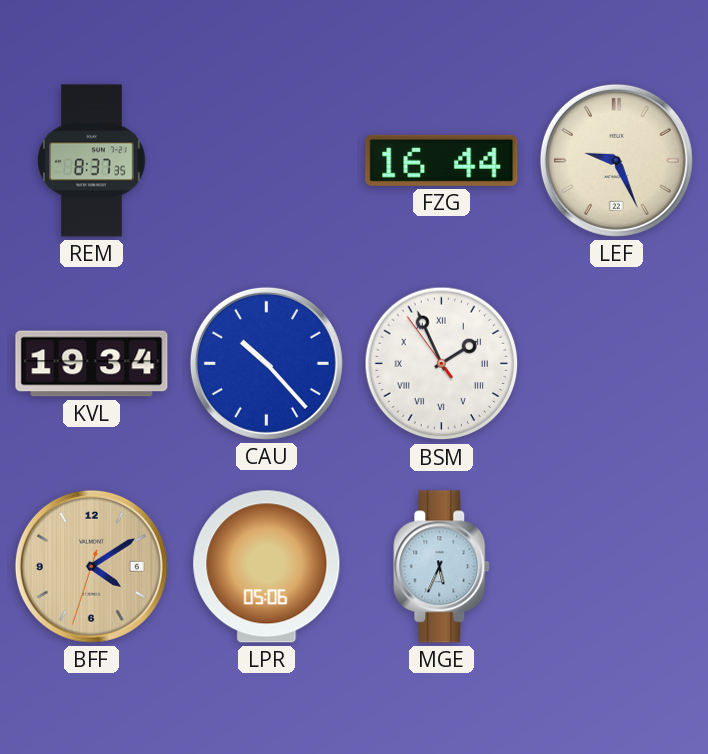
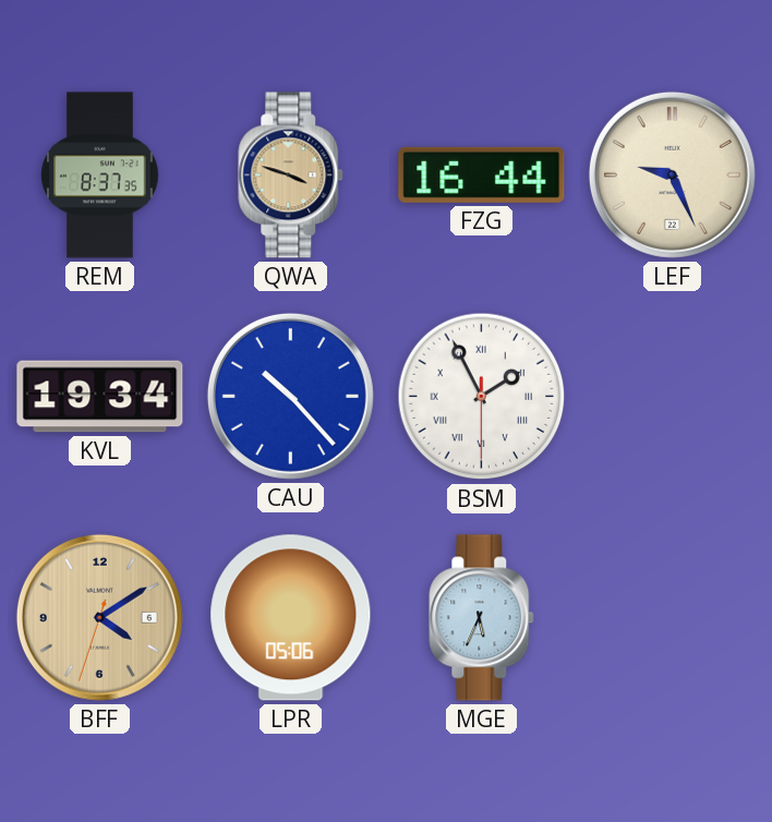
QWA: none -> 3:48
BSM: 1:55:54 -> 1:55:30
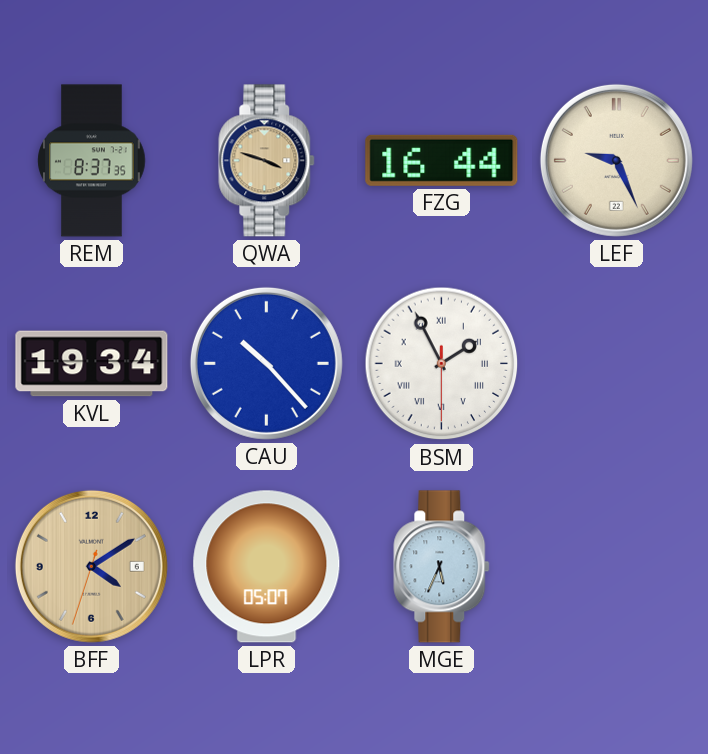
LPR: 05:06 -> 05:07
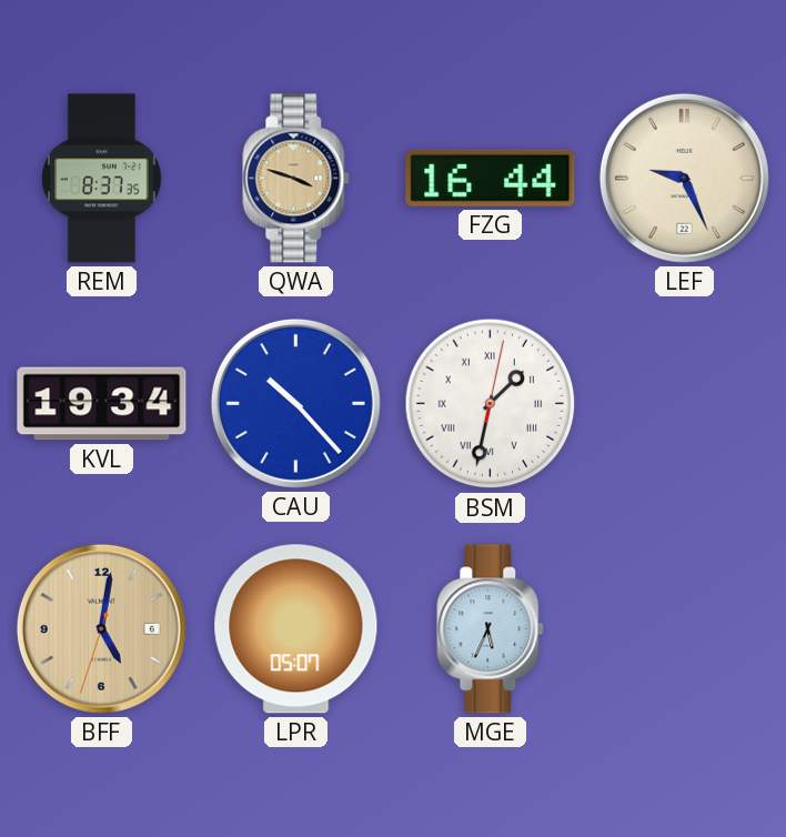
BSM: 1:55 -> 1:32
BFF: 4:09 -> 5:01
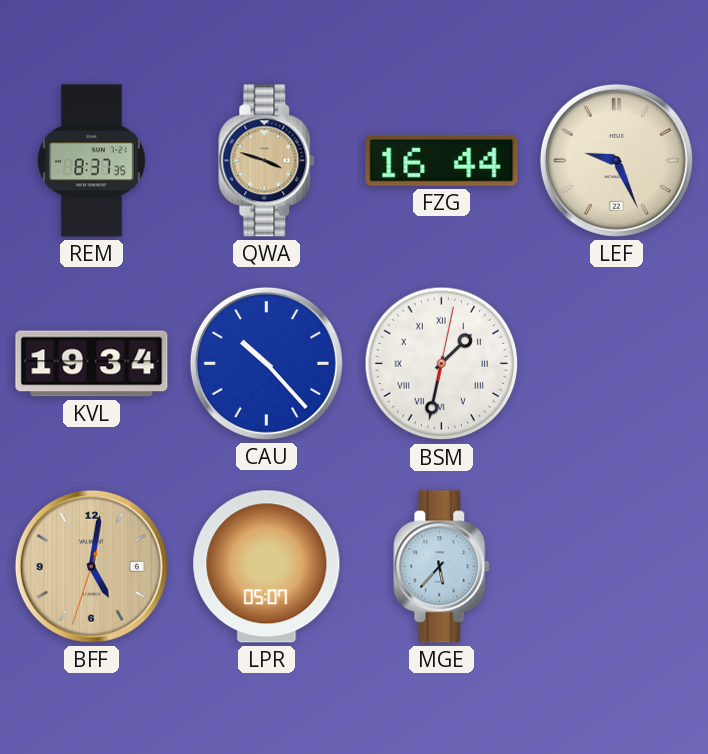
MGE: 5:34 -> 5:37
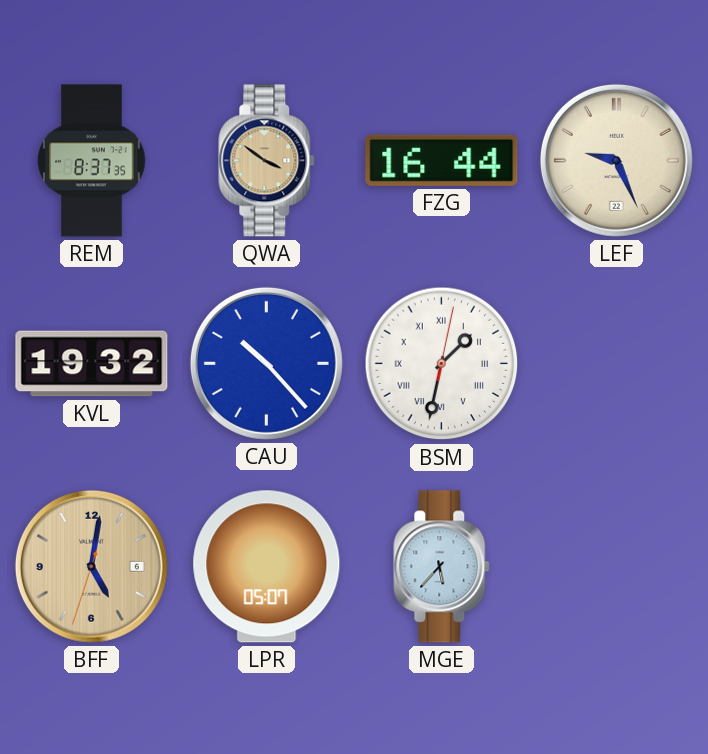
QWA: 3:48 -> 3:51
KVL: 19:34 -> 19:32
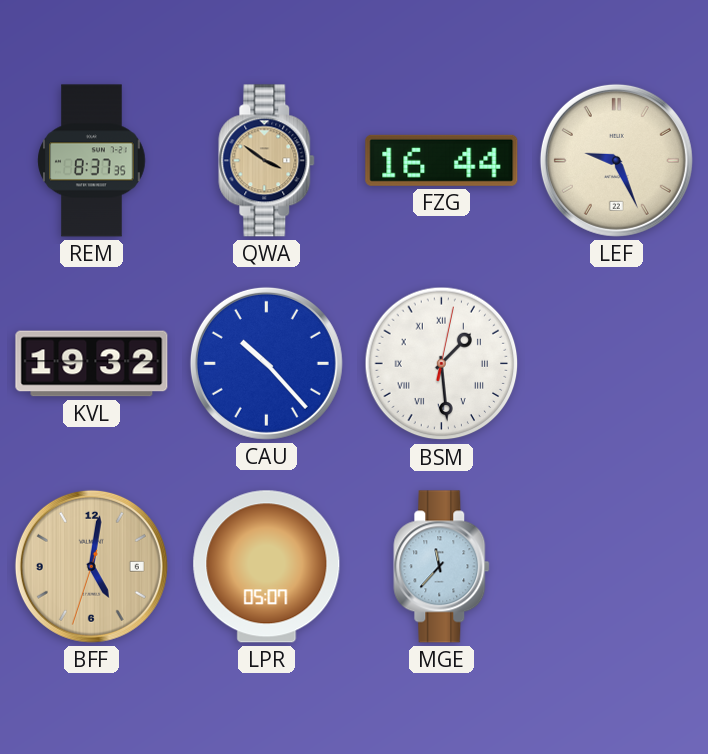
BSM: 1:32 -> 1:29
MGE: 5:37 -> 11:37
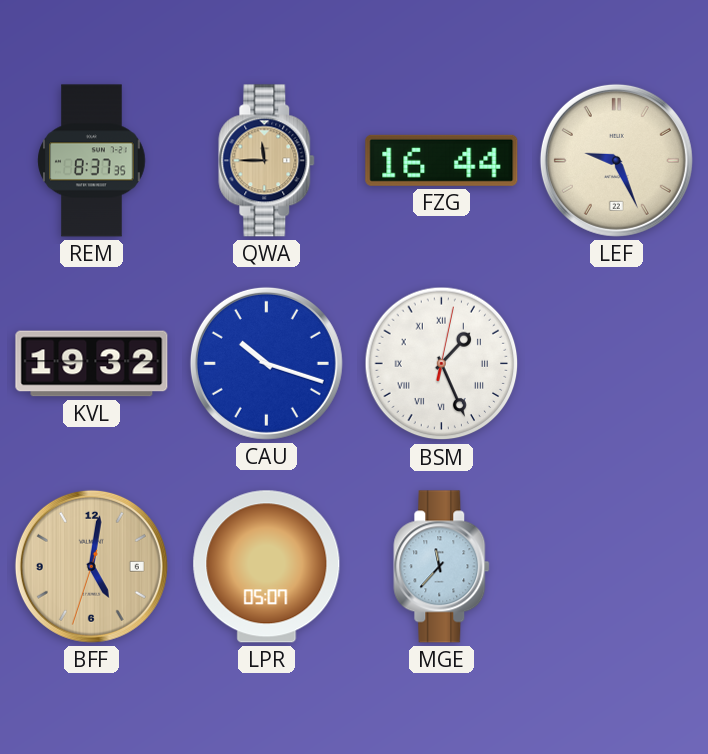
QWA: 3:51 -> 11:45
CAU: 10:23 -> 10:18
BSM: 1:29 -> 1:26
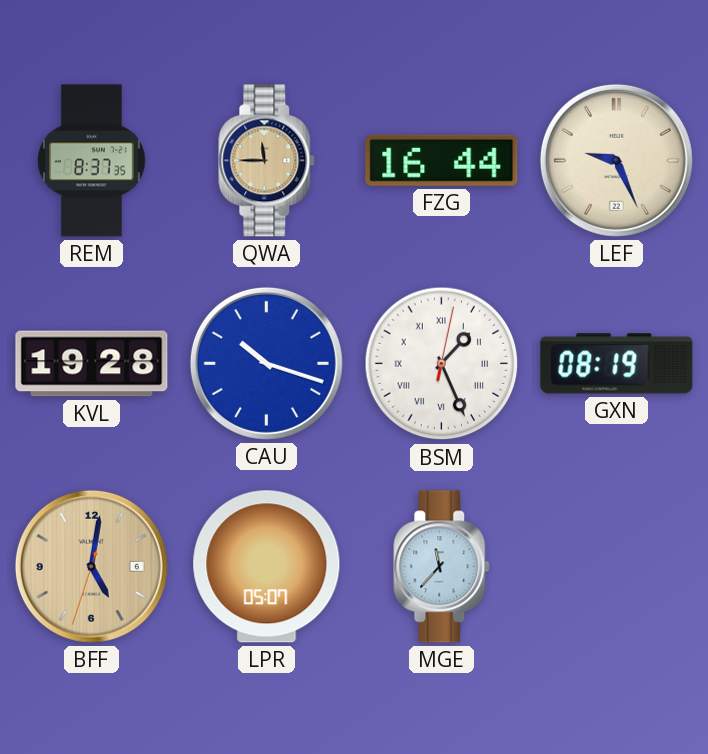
KVL: 19:32 -> 19:28
GXN: none -> 08:19
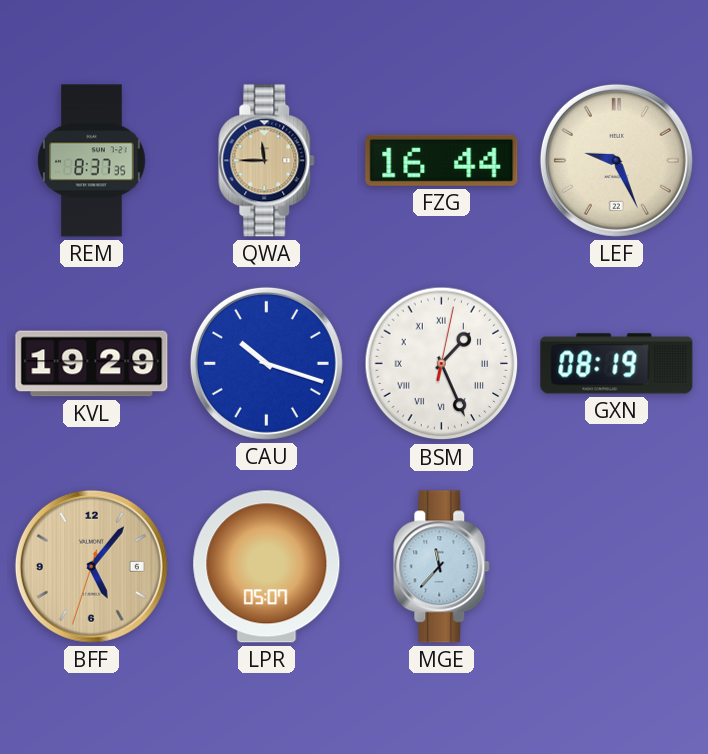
KVL: 19:28 -> 19:29
BFF: 5:01 -> 5:06
